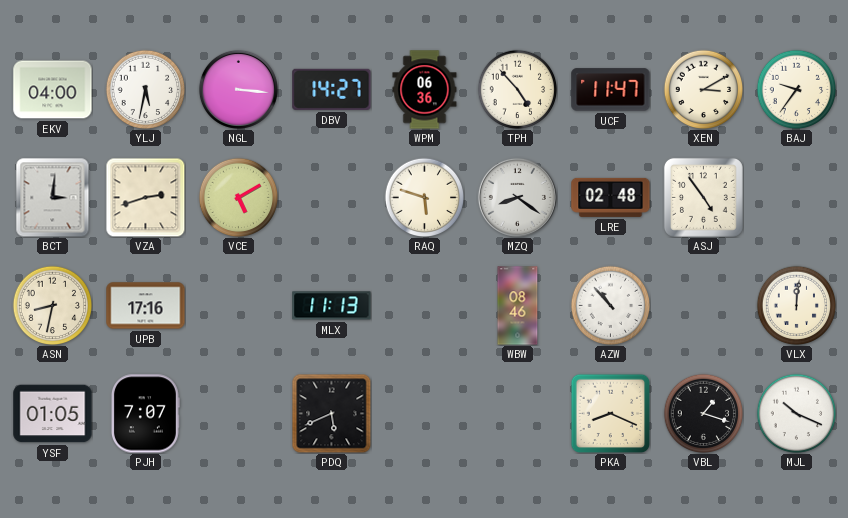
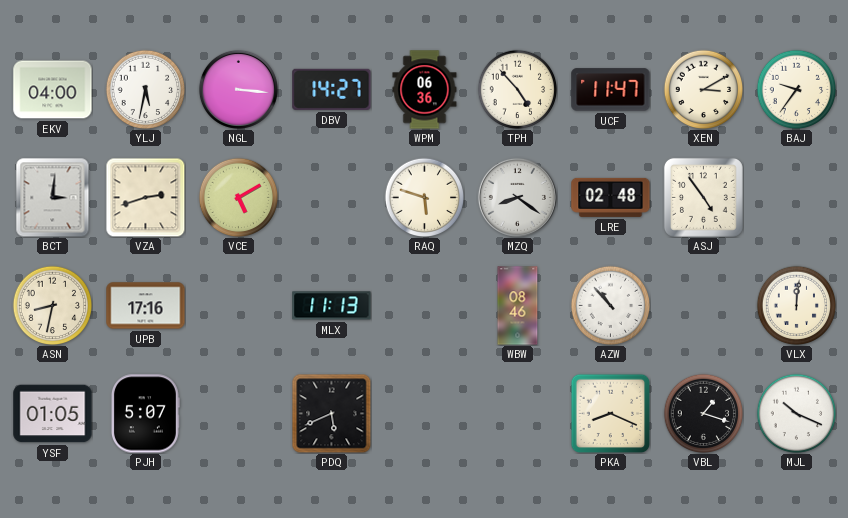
PJH: 7:07 -> 5:07
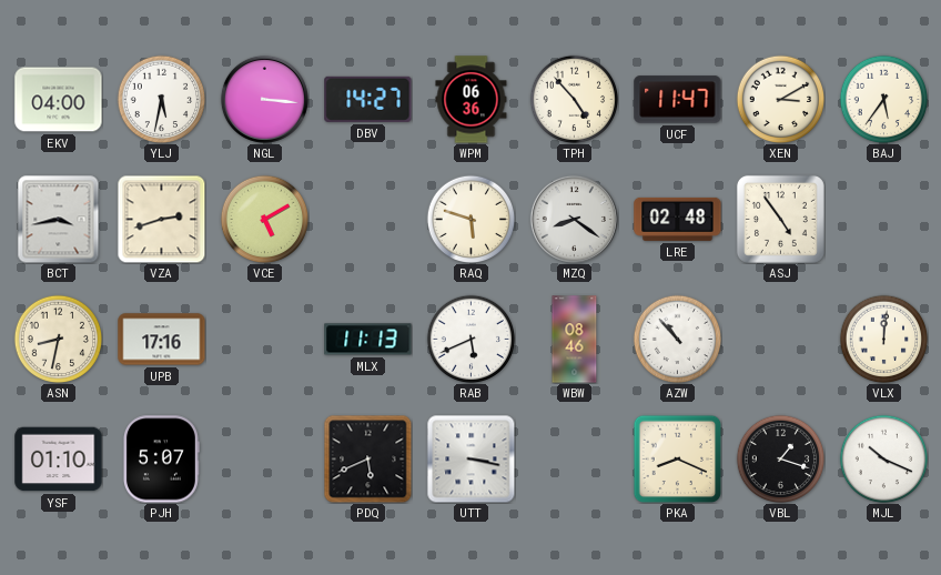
BAJ: 9:36 -> 5:36
BCT: 3:01 -> 3:43
RAB: none -> 5:41
YSF: 01:05 -> 01:10
UTT: none -> 3:17
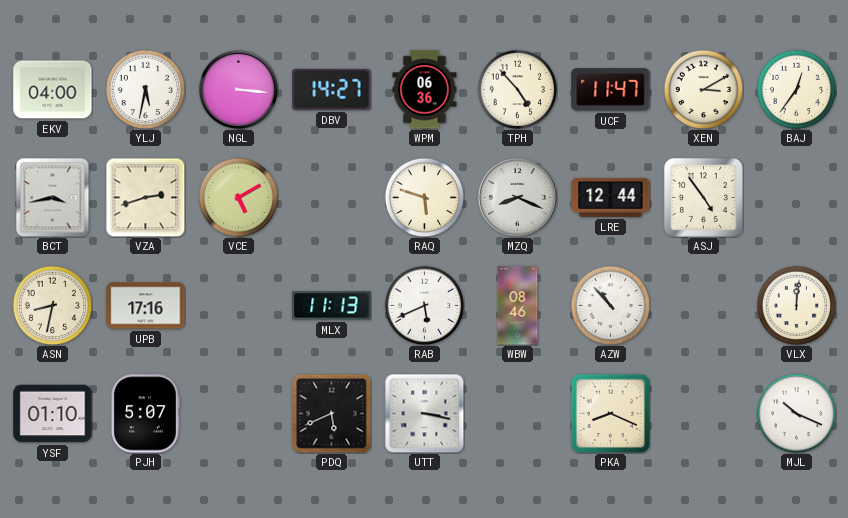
BAJ: 5:36 -> 12:36
MZQ: 8:21 -> 8:19
LRE: 02:48 -> 12:44
VBL: 1:18 -> none
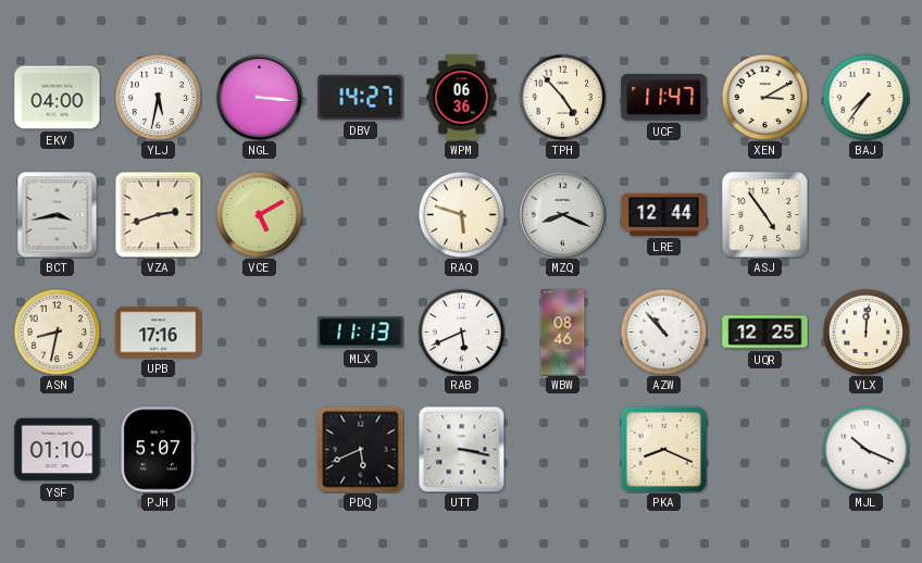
BAJ: 12:36 -> 7:36
UQR: none -> 12:25
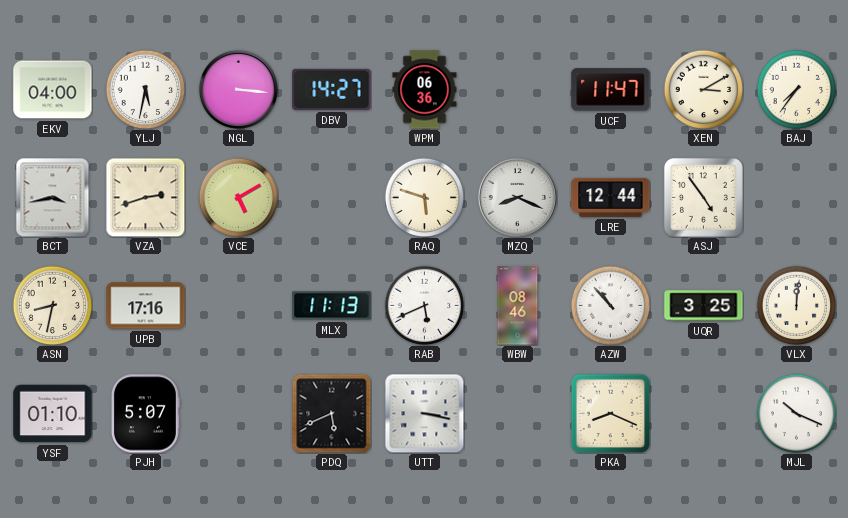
TPH: 4:53 -> none
UQR: 12:25 -> 3:25
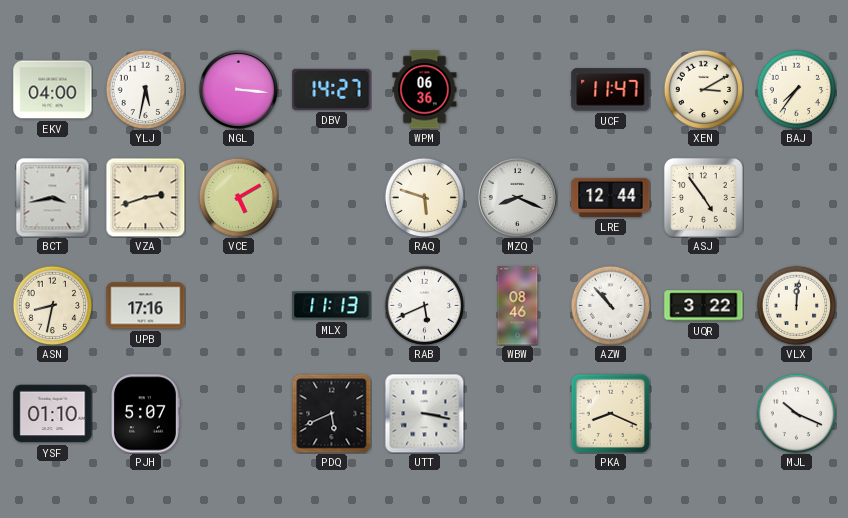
UQR: 3:25 -> 3:22
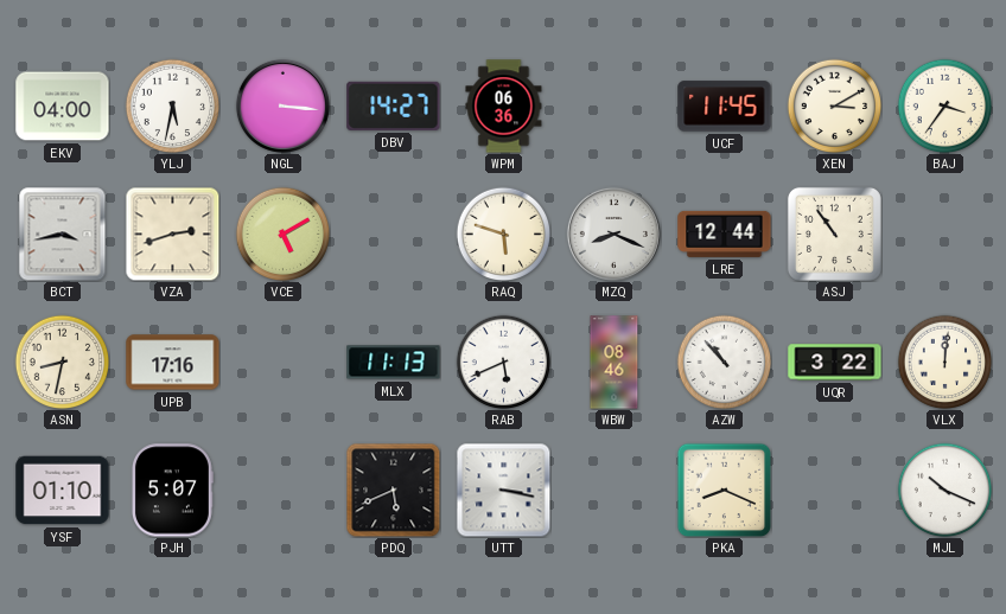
UCF: 11:47 -> 11:45
BAJ: 7:36 -> 3:36
ASJ: 4:54 -> 10:54
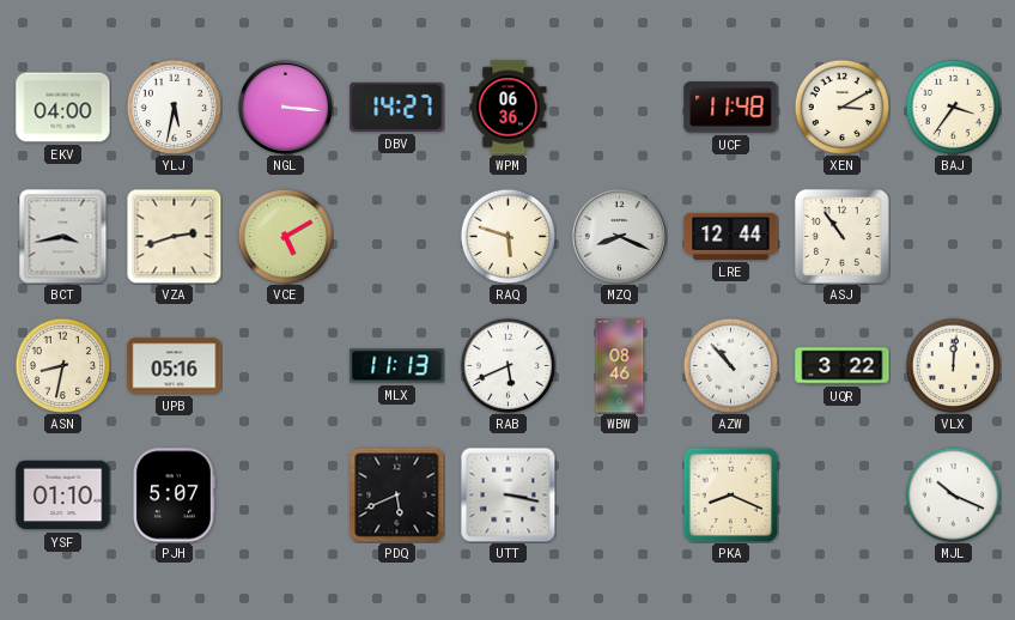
UCF: 11:45 -> 11:48
UPB: 17:16 -> 05:16
